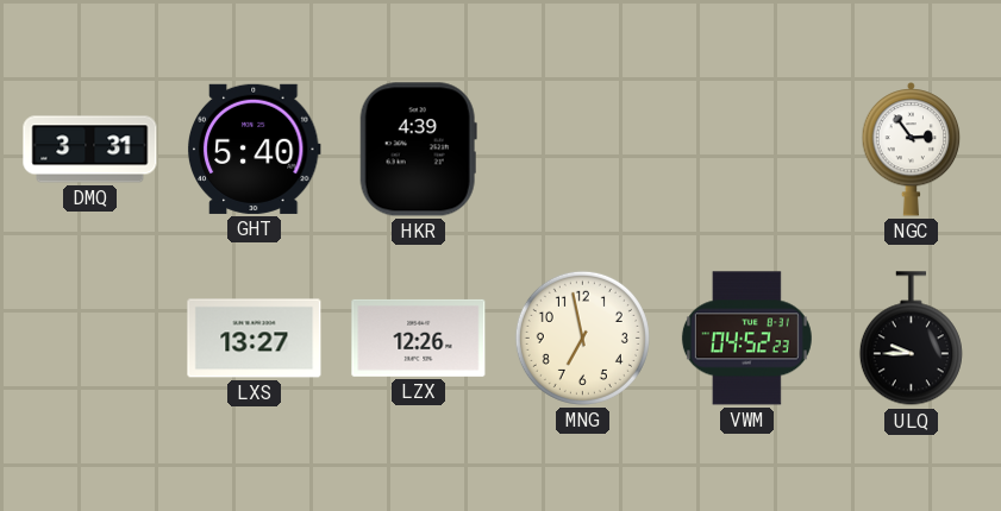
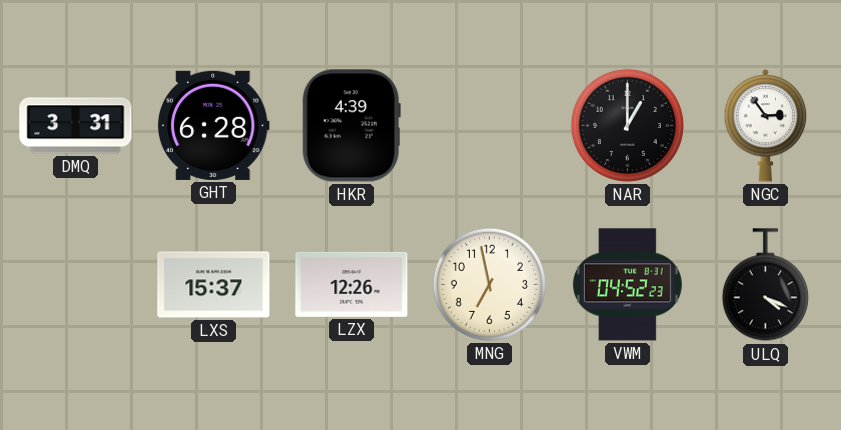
GHT: 5:40 -> 6:28
NAR: none -> 1:00
LXS: 13:27 -> 15:37
ULQ: 9:45 -> 4:19
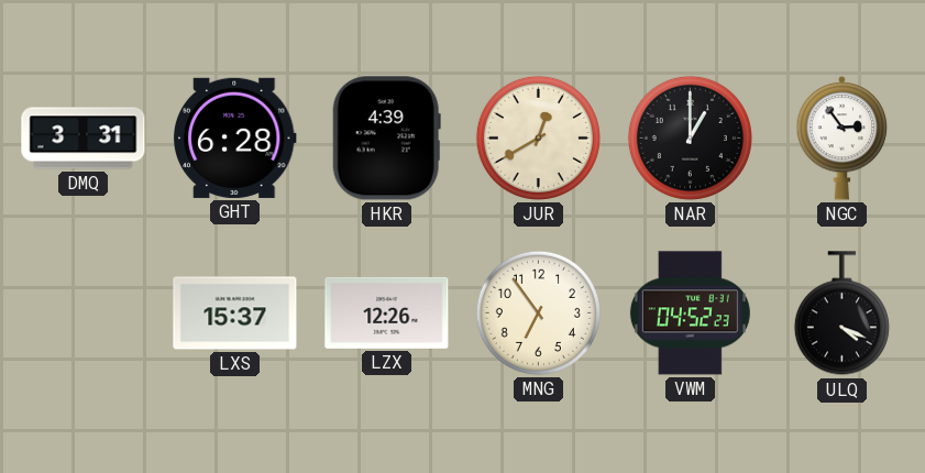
JUR: none -> 12:40
MNG: 6:58 -> 6:54
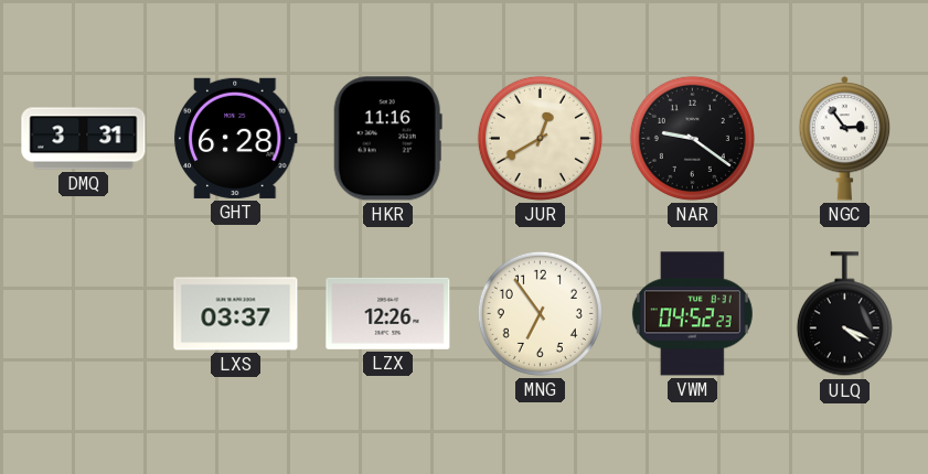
HKR: 4:39 -> 11:16
NAR: 1:00 -> 9:21
LXS: 15:37 -> 03:37
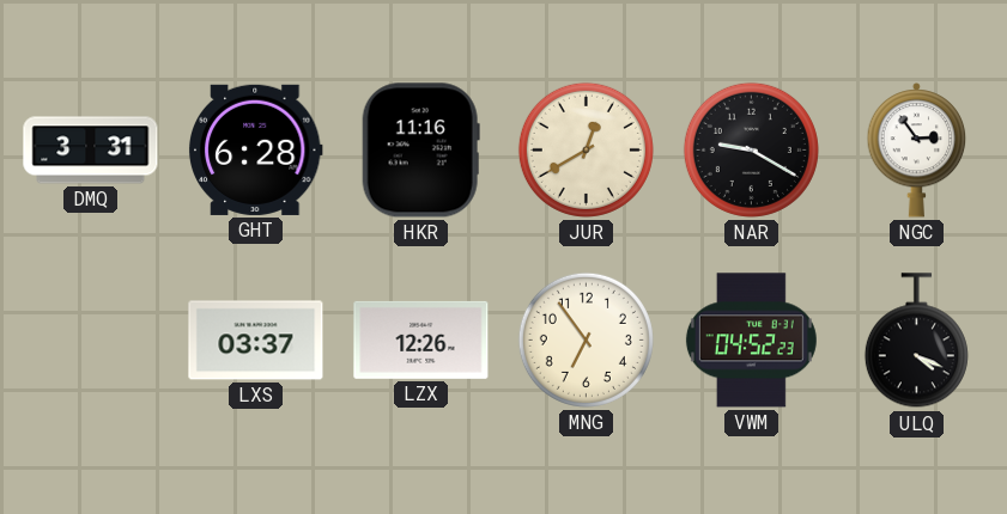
NAR: 9:21 -> 9:20
